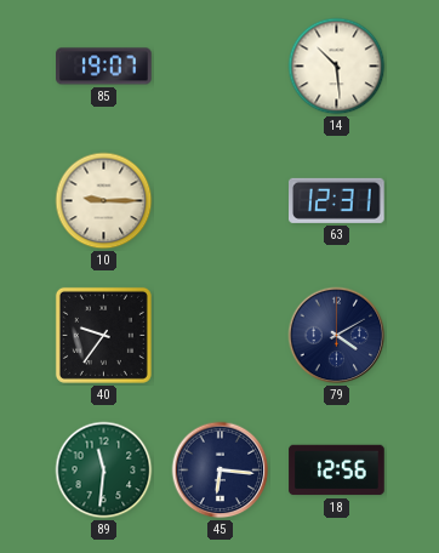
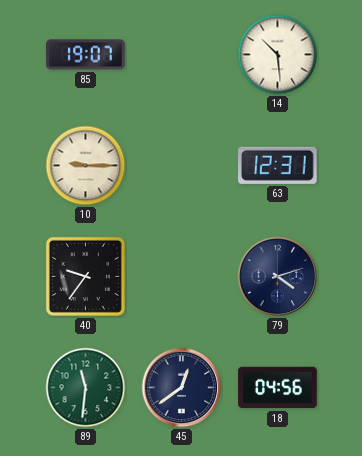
79: 4:10 -> 4:12
45: 6:16 -> 12:39
18: 12:56 -> 04:56
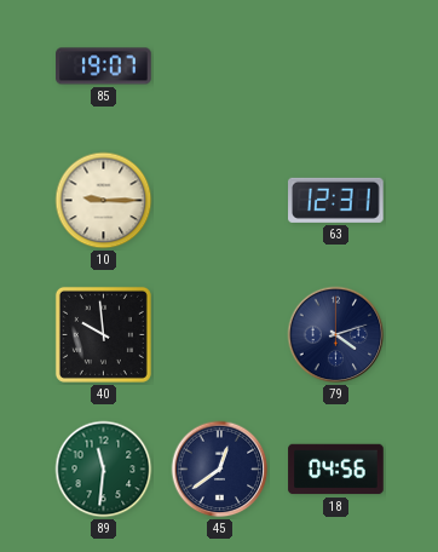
14: 10:29 -> none
40: 9:36 -> 9:59
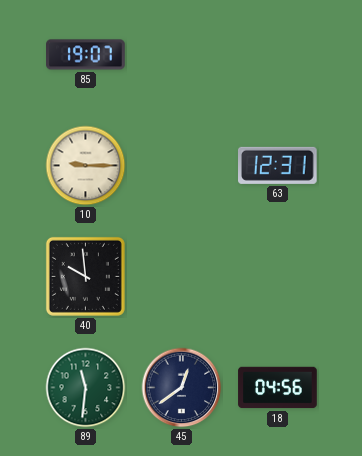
79: 4:12 -> none
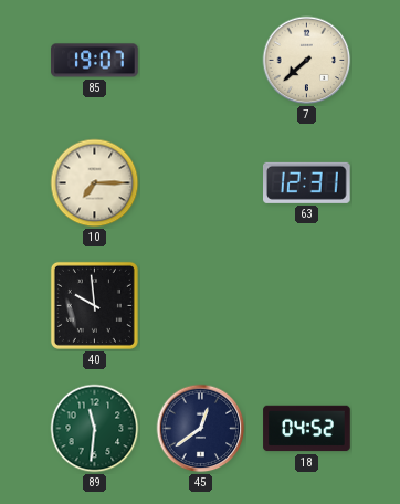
7: none -> 7:38
10: 9:15 -> 7:15
18: 04:56 -> 04:52
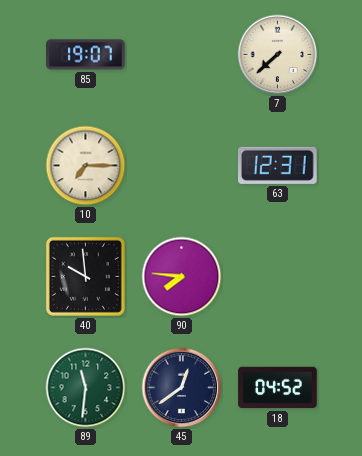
90: none -> 7:46
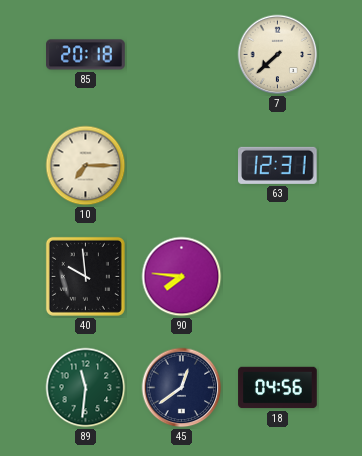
85: 19:07 -> 20:18
18: 04:52 -> 04:56
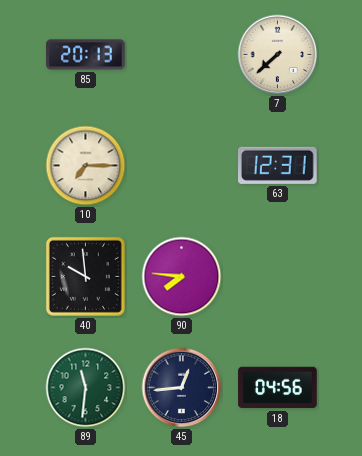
85: 20:18 -> 20:13
45: 12:39 -> 12:44
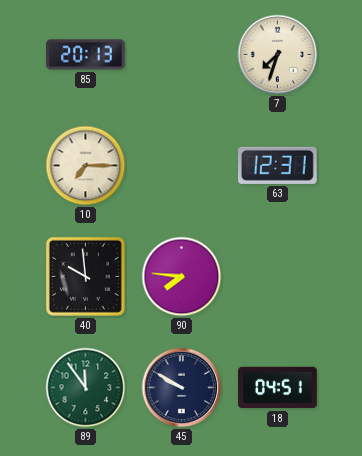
7: 7:38 -> 7:33
89: 11:31 -> 11:54
45: 12:44 -> 9:50
18: 04:56 -> 04:51
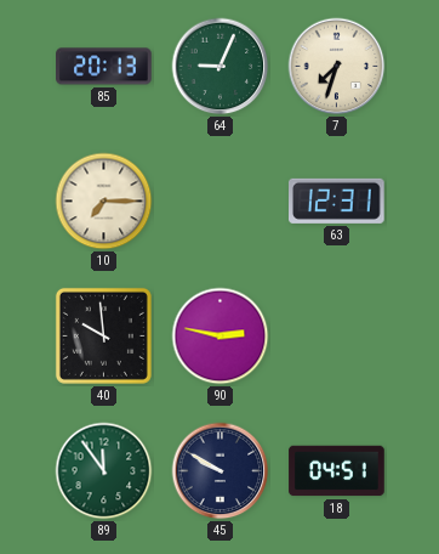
64: none -> 9:04
90: 7:46 -> 2:47
